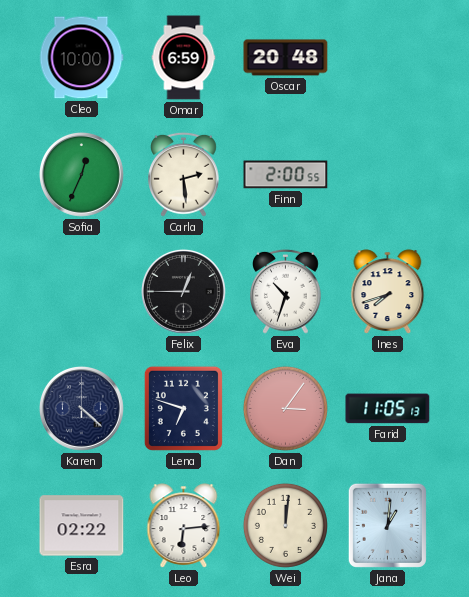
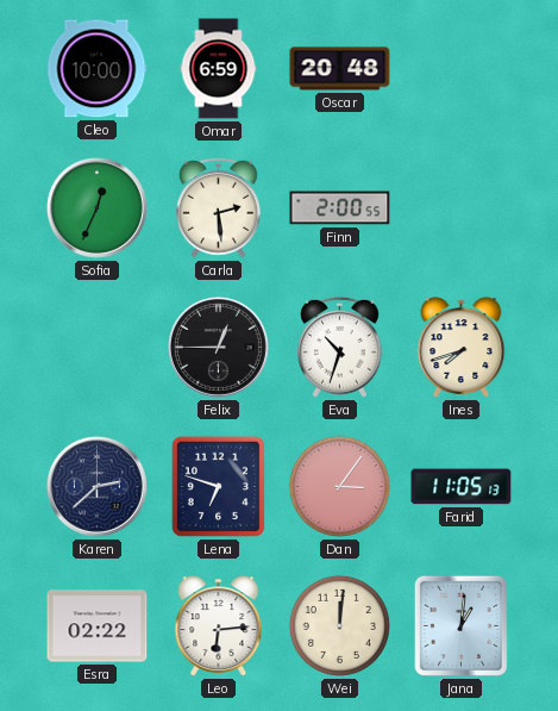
Karen: 4:22 -> 2:38
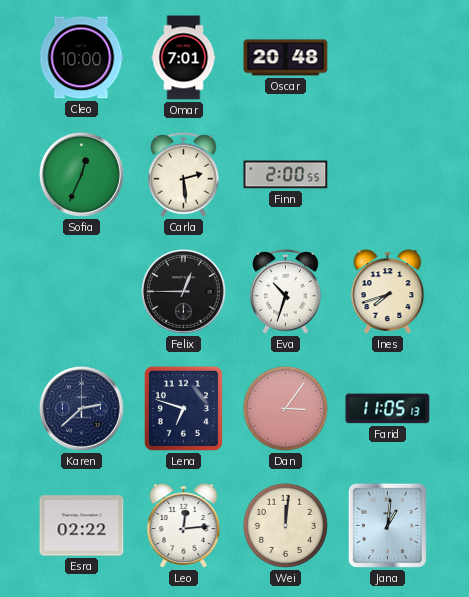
Omar: 6:59 -> 7:01
Leo: 6:14 -> 12:14
